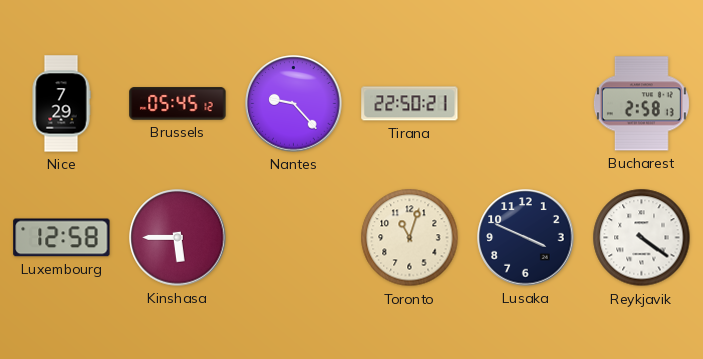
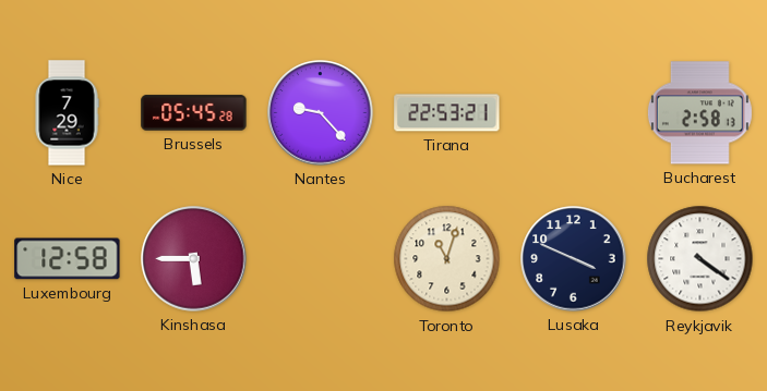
Brussels: 05:45:12 -> 05:45:28
Tirana: 22:50 -> 22:53
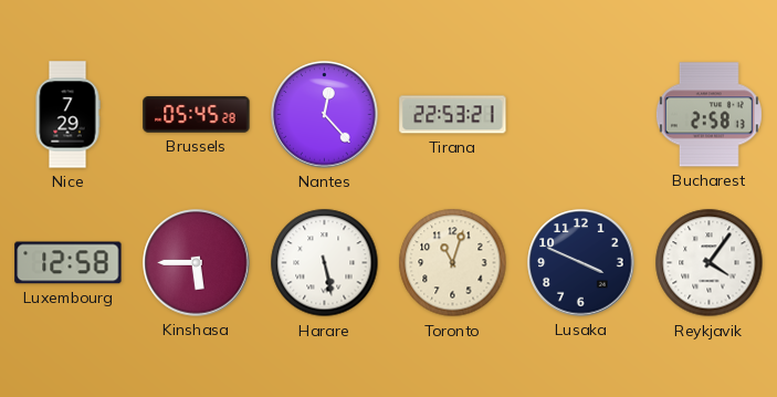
Nantes: 9:23 -> 12:23
Harare: none -> 5:28
Reykjavik: 4:21 -> 4:06
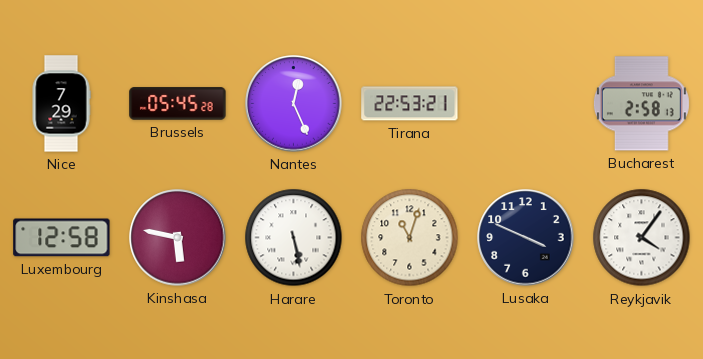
Nantes: 12:23 -> 12:26
Kinshasa: 5:45 -> 5:47
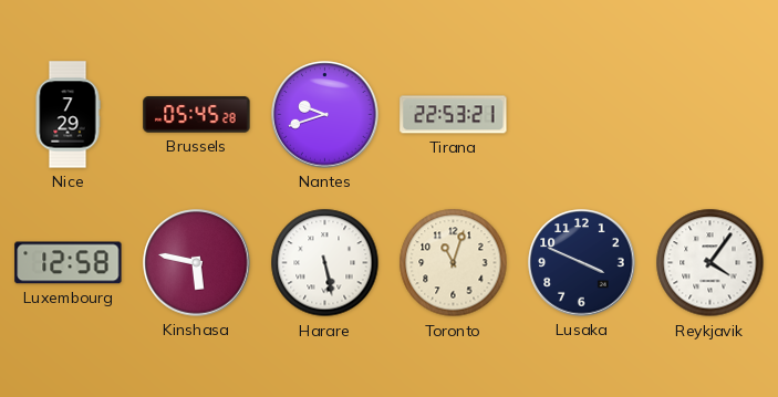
Nantes: 12:26 -> 9:42
Bucharest: 2:58 -> none
